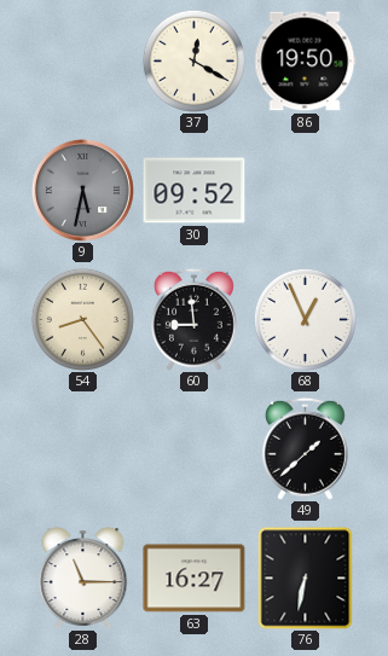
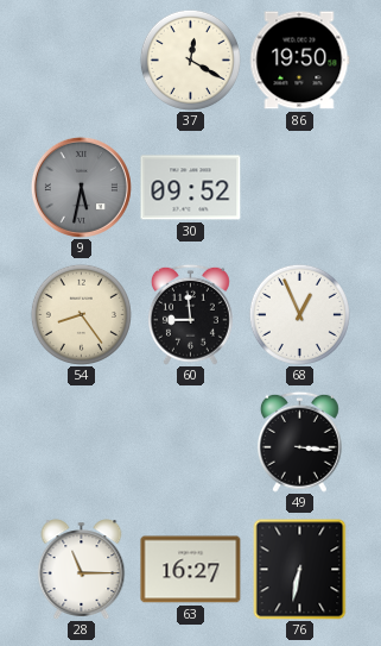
49: 1:38 -> 3:16
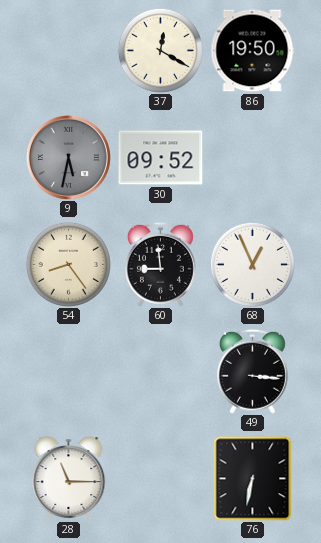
63: 16:27 -> none
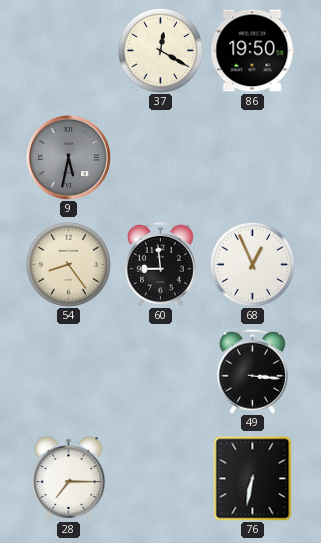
30: 09:52 -> none
28: 11:15 -> 7:15
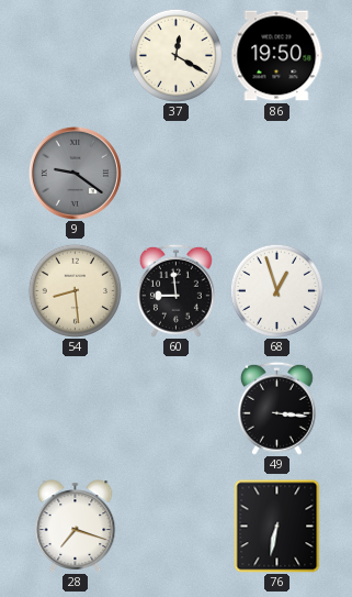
9: 5:32 -> 9:21
54: 8:24 -> 8:29
68: 12:56 -> 12:57
28: 7:15 -> 7:18
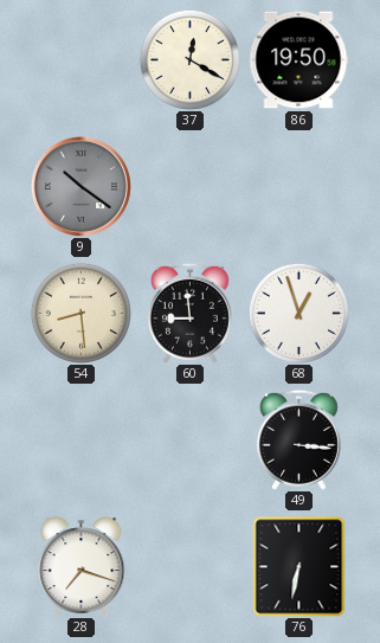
9: 9:21 -> 10:21
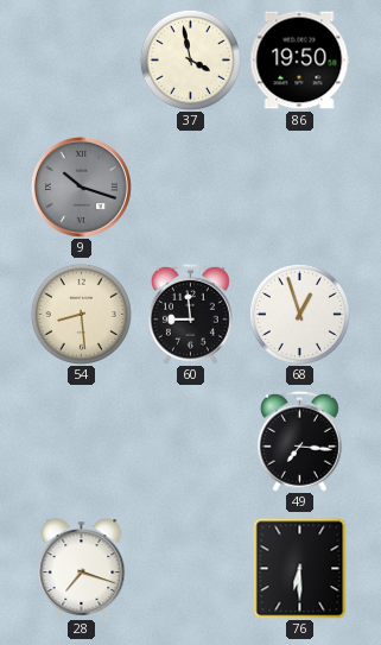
37: 12:20 -> 3:58
9: 10:21 -> 10:18
49: 3:16 -> 7:16
76: 6:32 -> 6:30
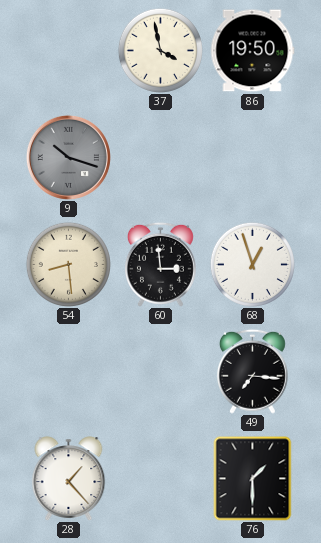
60: 8:59 -> 2:59
28: 7:18 -> 1:23
76: 6:30 -> 1:30
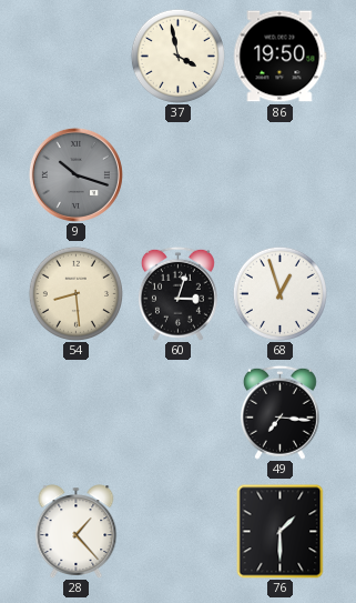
60: 2:59 -> 3:03
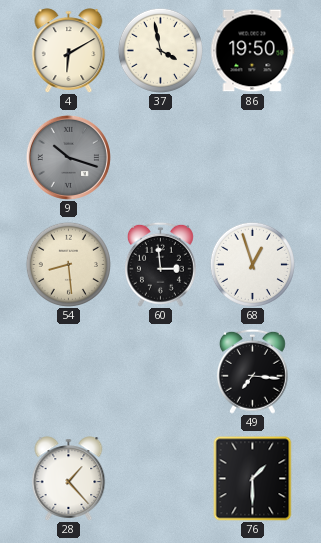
4: none -> 6:10
60: 3:03 -> 2:59
